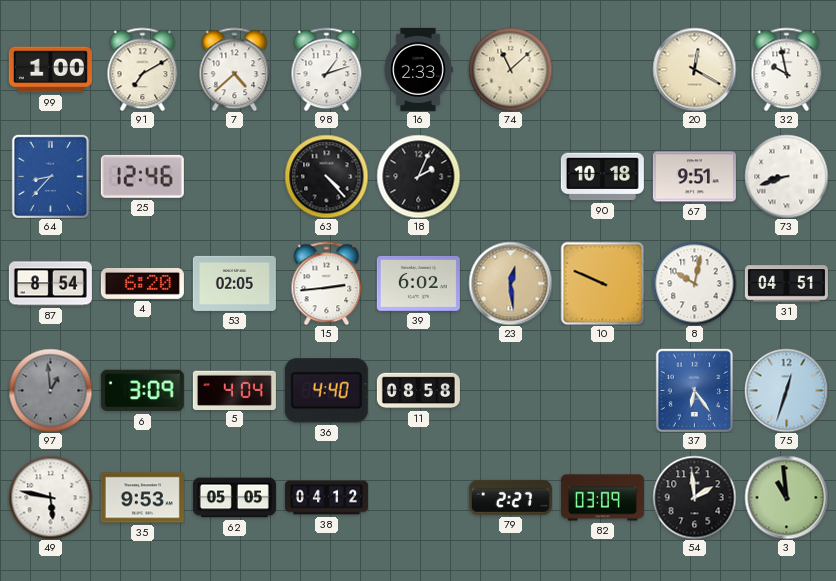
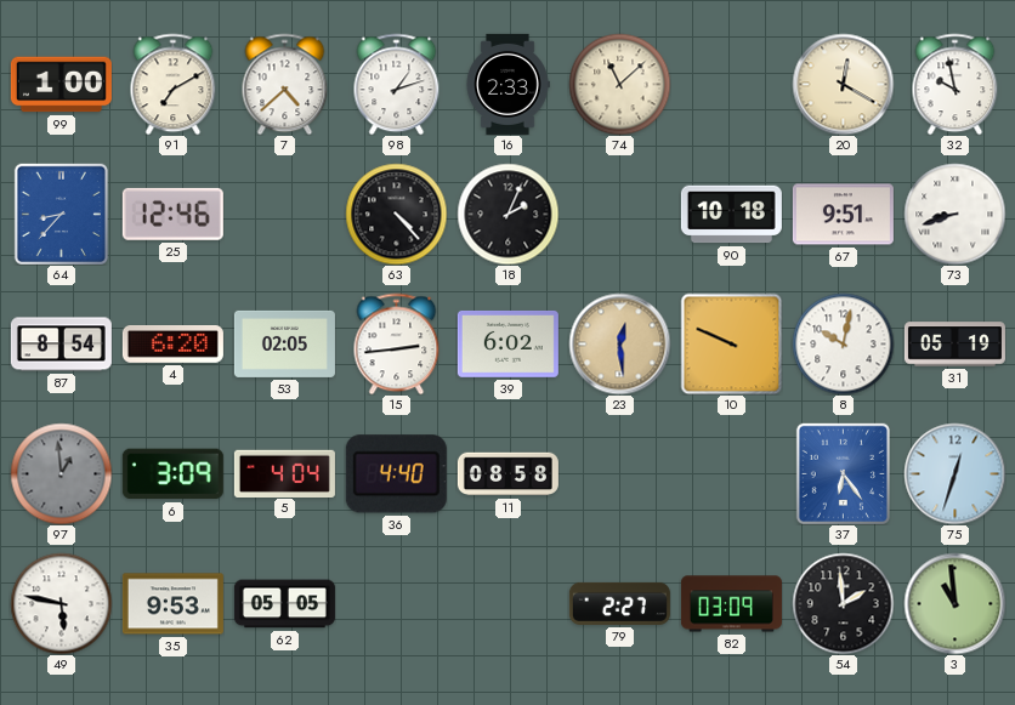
31: 04:51 -> 05:19
38: 04:12 -> none
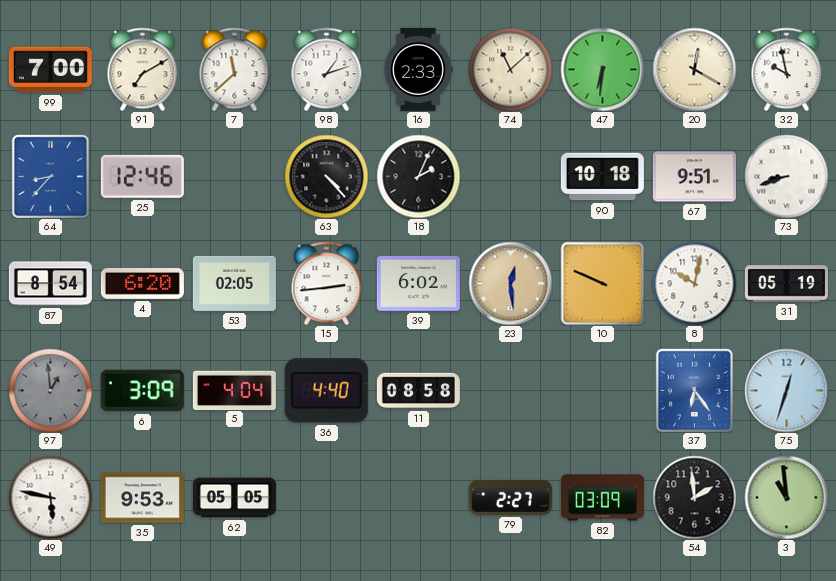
99: 1:00 -> 7:00
7: 4:38 -> 11:38
47: none -> 6:31
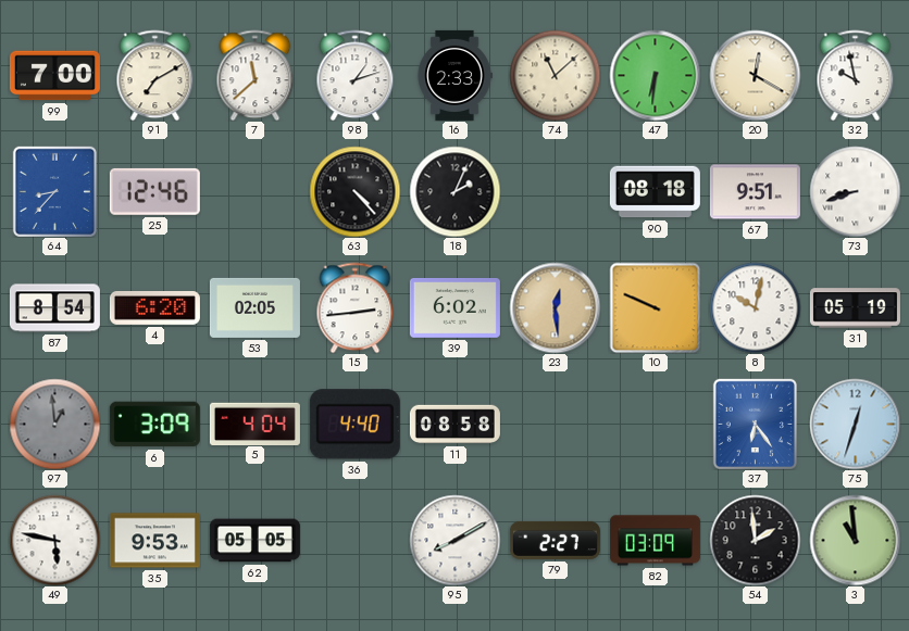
90: 10:18 -> 08:18
95: none -> 8:10
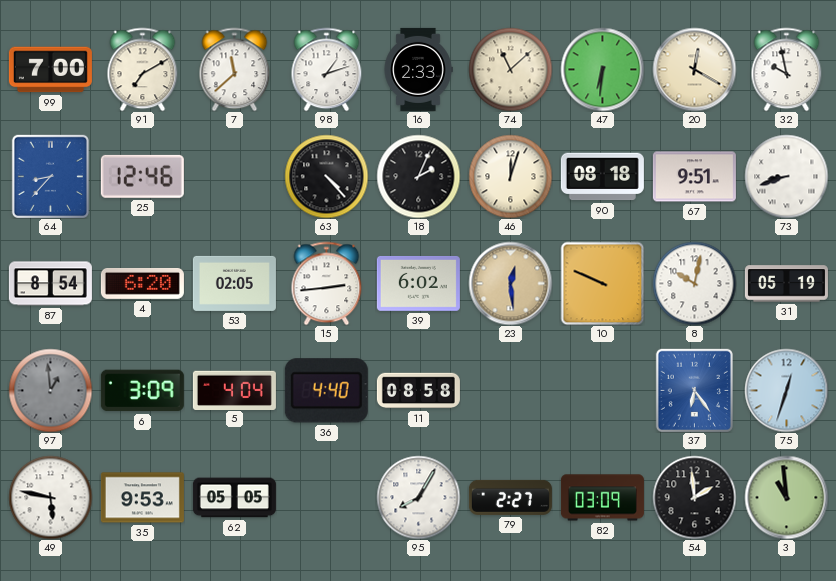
46: none -> 12:03
95: 8:10 -> 8:05
